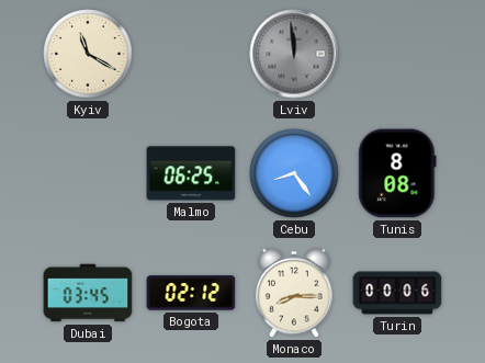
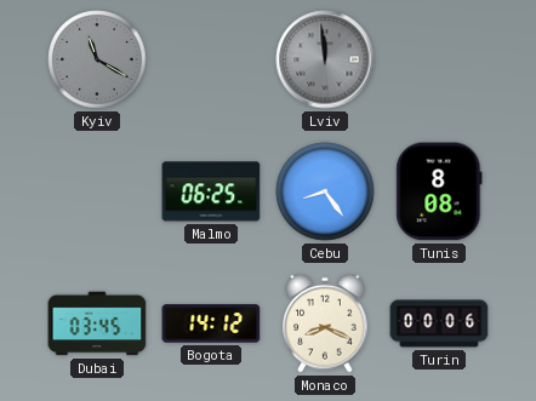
Kyiv dial: cream -> grey
Bogota: 02:12 -> 14:12
Monaco: 8:15 -> 8:19
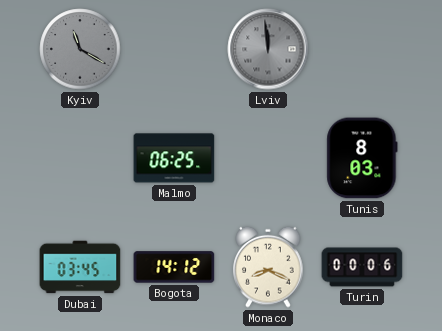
Cebu: 8:24 -> none
Tunis: 8:08 -> 8:03
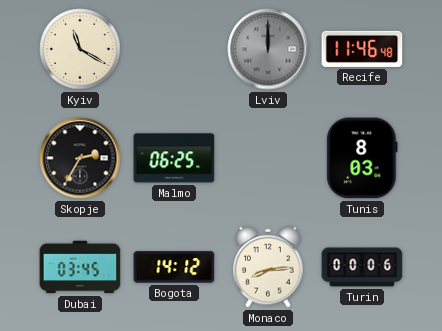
Kyiv dial: grey -> cream
Lviv: 11:59 -> 12:00
Recife: none -> 11:46
Skopje: none -> 2:35
Monaco: 8:19 -> 8:14
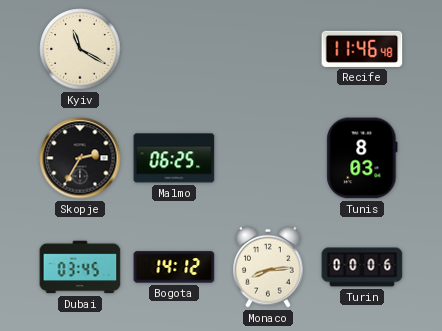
Lviv: 12:00 -> none
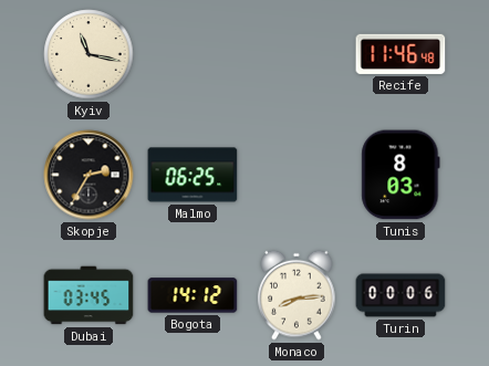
Kyiv: 11:20 -> 11:17
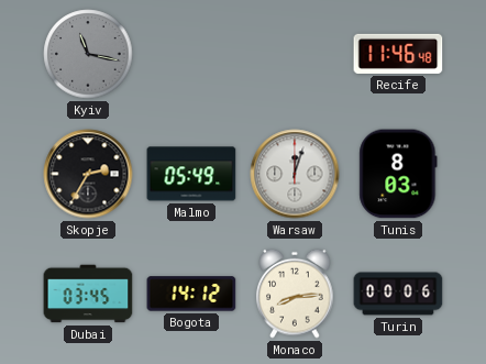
Kyiv dial: cream -> grey
Malmo: 06:25 -> 05:49
Warsaw: none -> 12:03
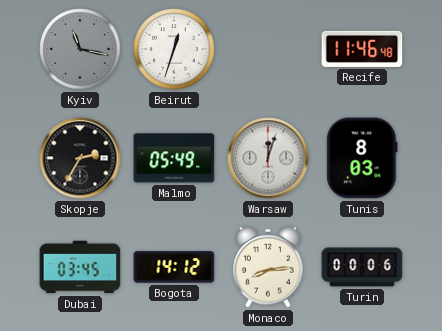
Beirut: none -> 12:33
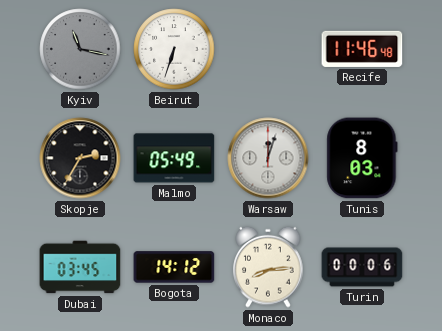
Beirut: 12:33 -> 6:33
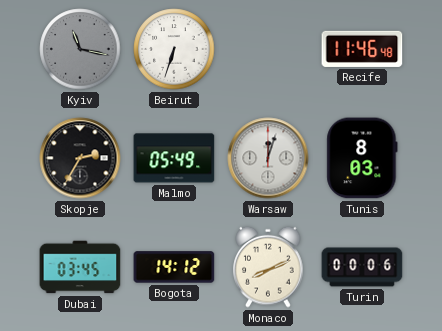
Monaco: 8:14 -> 8:11
